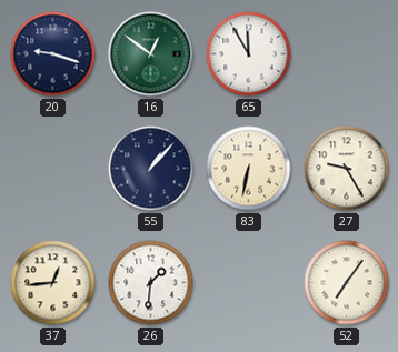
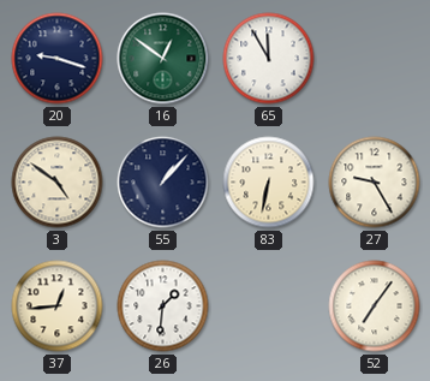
3: none -> 4:51
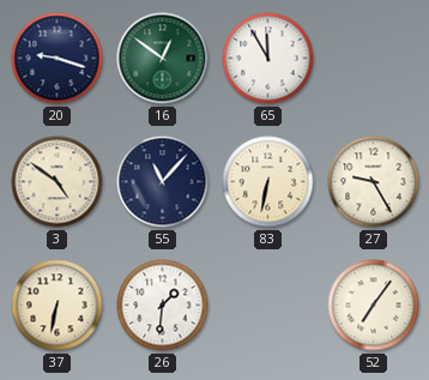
55: 1:07 -> 11:07
37: 12:44 -> 6:32
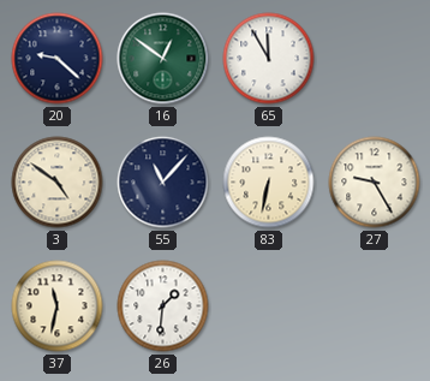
20: 9:18 -> 9:22
37: 6:32 -> 11:32
52: 7:06 -> none
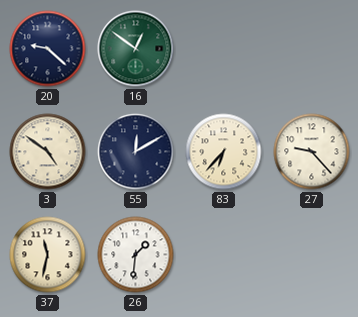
65: 11:55 -> none
55: 11:07 -> 12:10
83: 6:32 -> 6:37
27: 9:25 -> 9:23
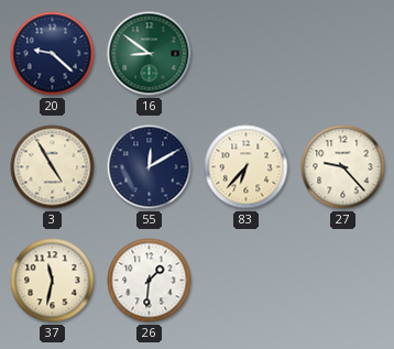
16: 12:51 -> 8:51
3: 4:51 -> 4:55
